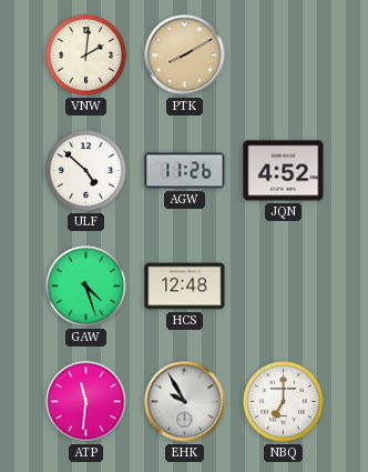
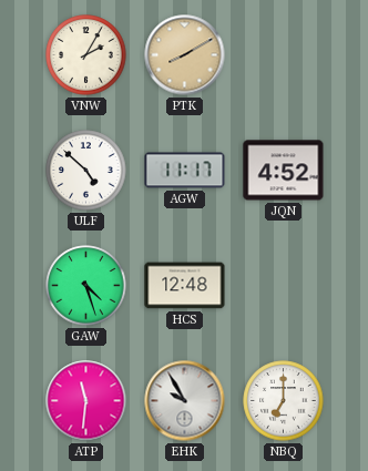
VNW: 2:01 -> 2:05
AGW: 11:26 -> 11:17
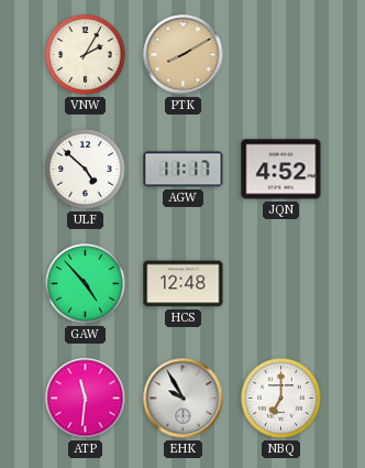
GAW: 4:27 -> 4:53
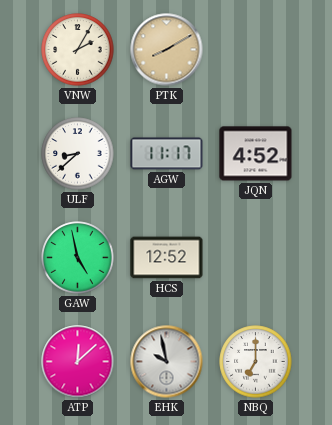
ULF: 4:52 -> 8:38
GAW: 4:53 -> 4:58
HCS: 12:48 -> 12:52
ATP: 11:31 -> 12:08
EHK: 9:55 -> 9:58
